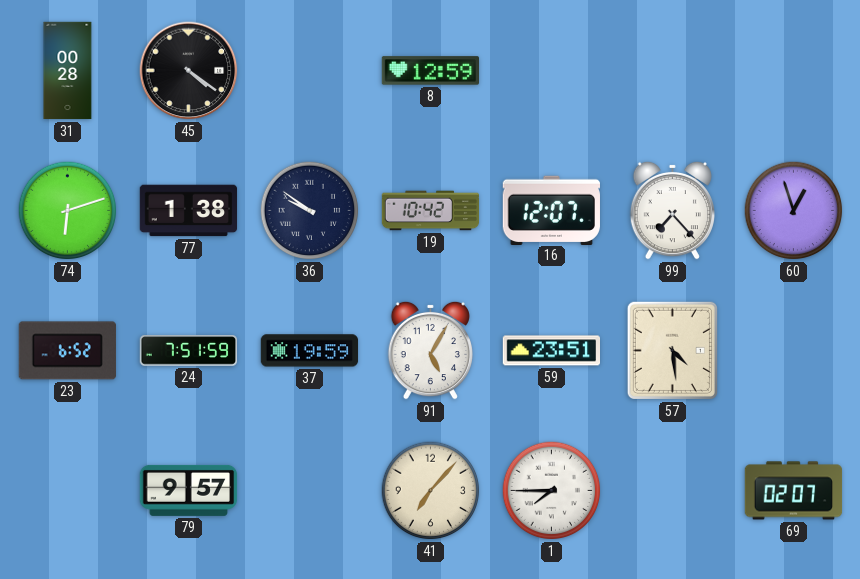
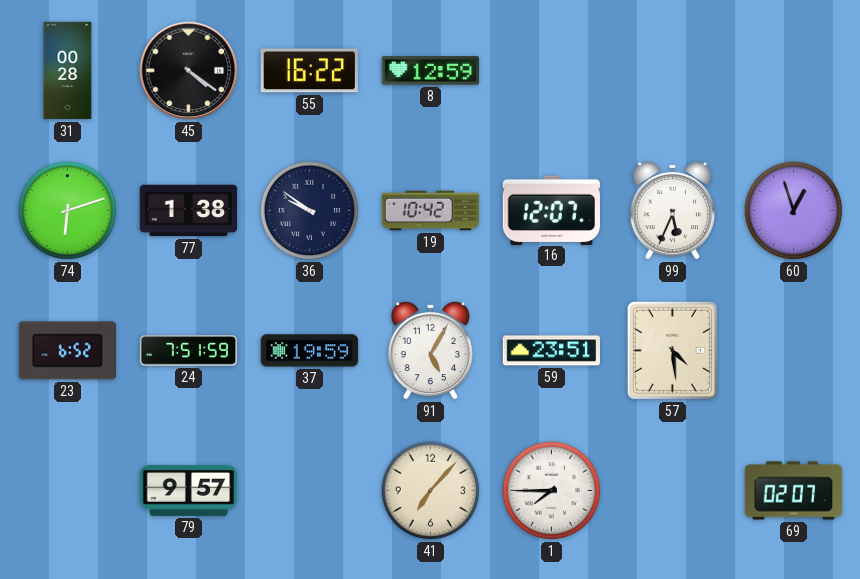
55: none -> 16:22
99: 7:23 -> 5:34
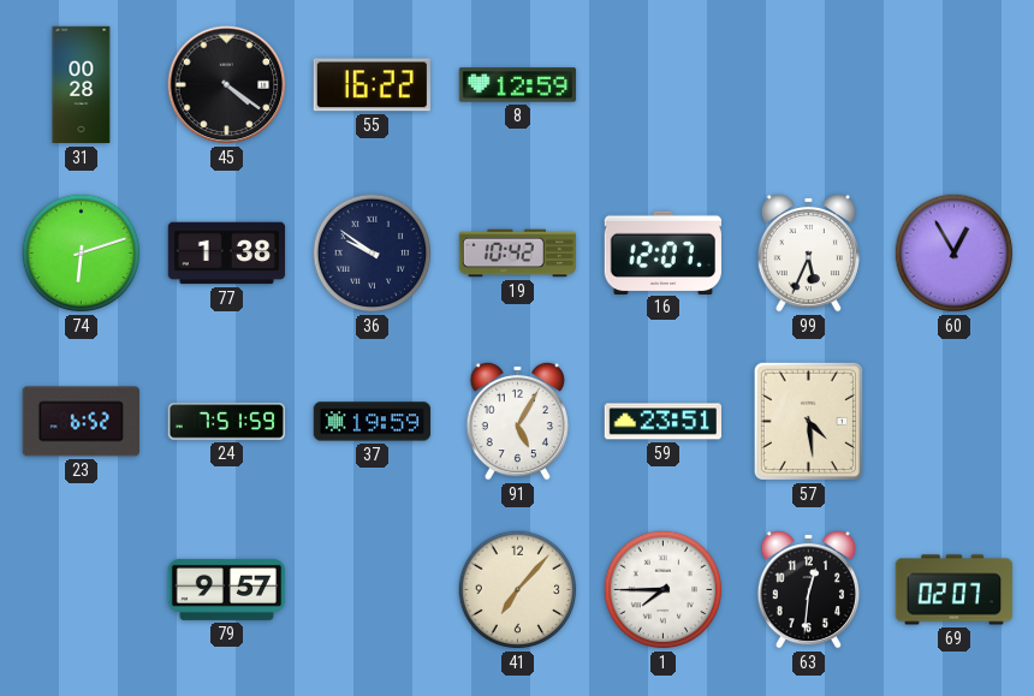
60: 12:57 -> 12:55
63: none -> 12:31
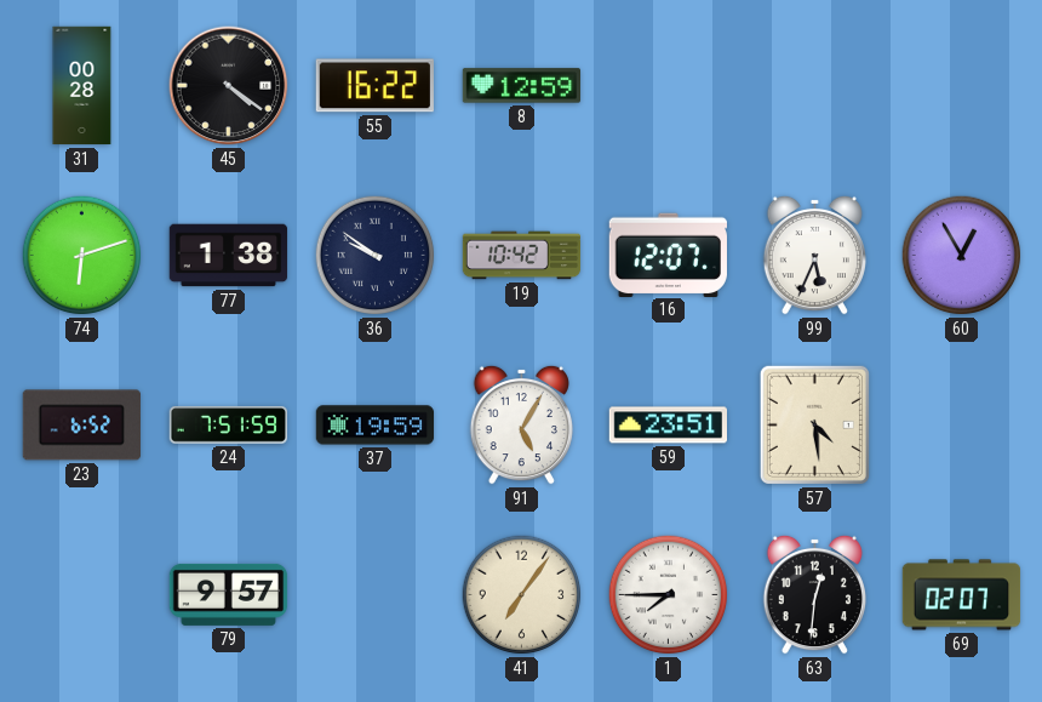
41: 7:07 -> 7:06
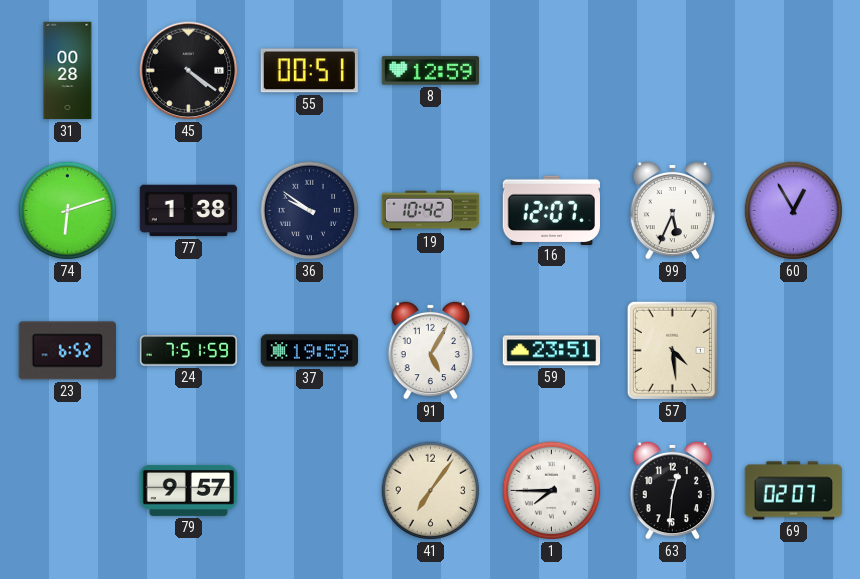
55: 16:22 -> 00:51
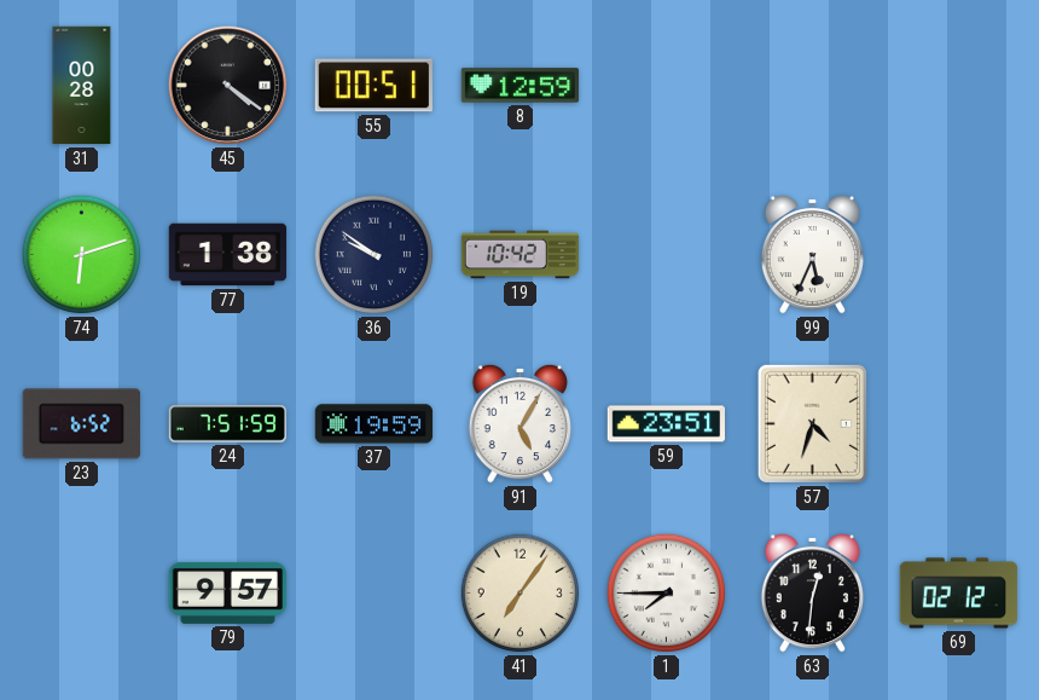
16: 12:07 -> none
60: 12:55 -> none
57: 4:29 -> 4:33
69: 02:07 -> 02:12
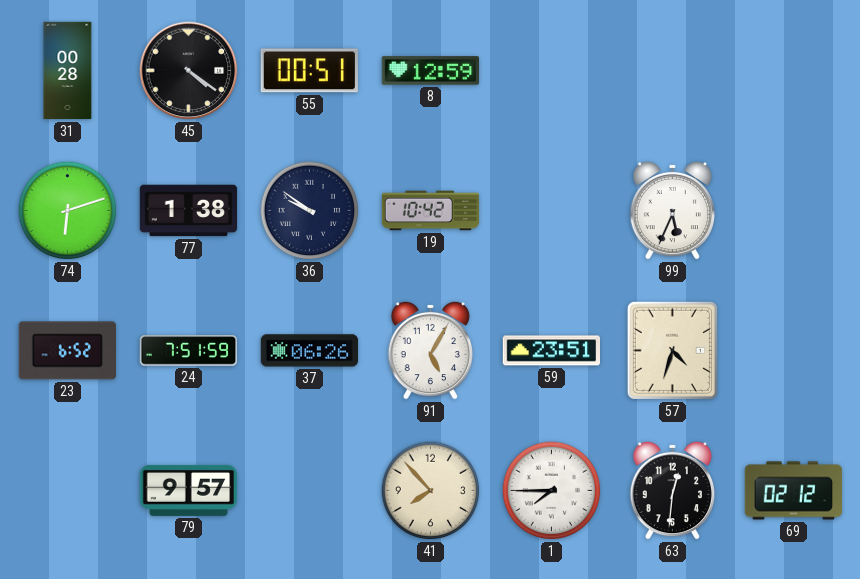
37: 19:59 -> 06:26
41: 7:06 -> 7:53
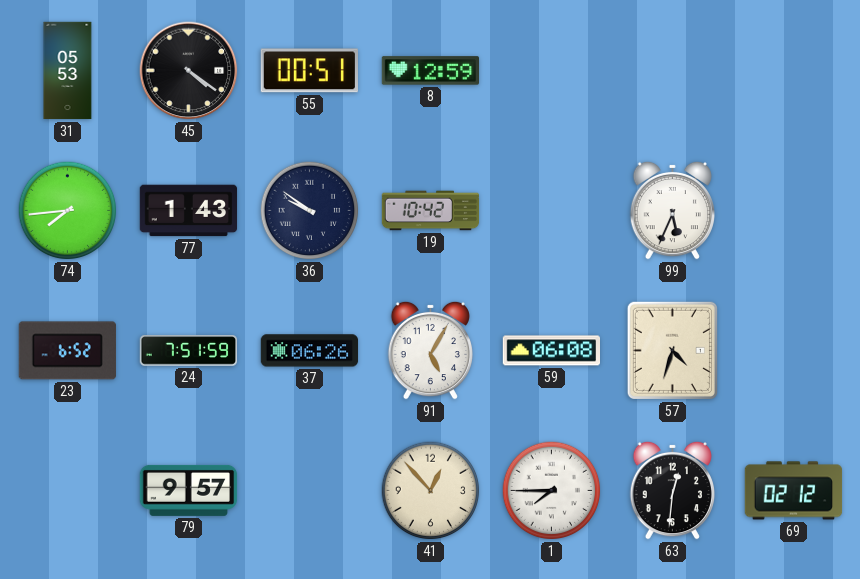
31: 00:28 -> 05:53
74: 6:12 -> 7:44
77: 1:38 -> 1:43
59: 23:51 -> 06:08
41: 7:53 -> 12:53
